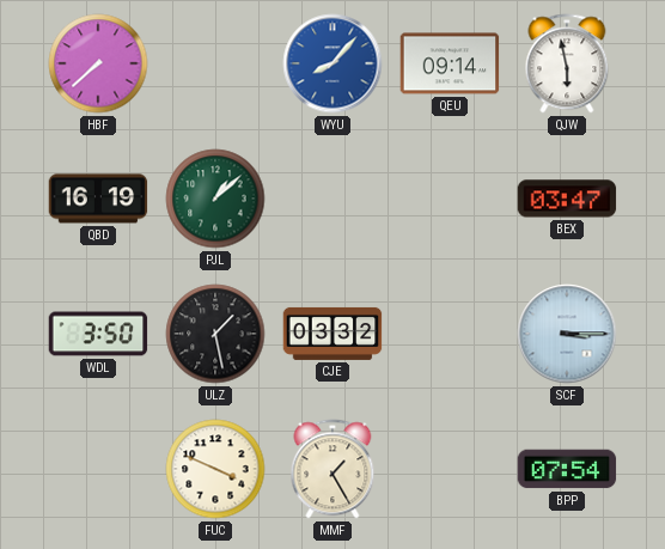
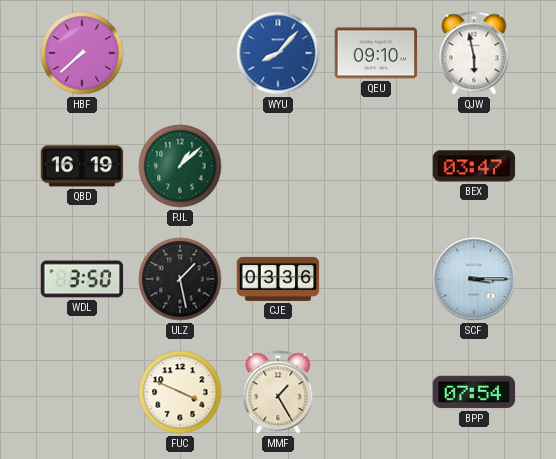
QEU: 09:14 -> 09:10
CJE: 03:32 -> 03:36
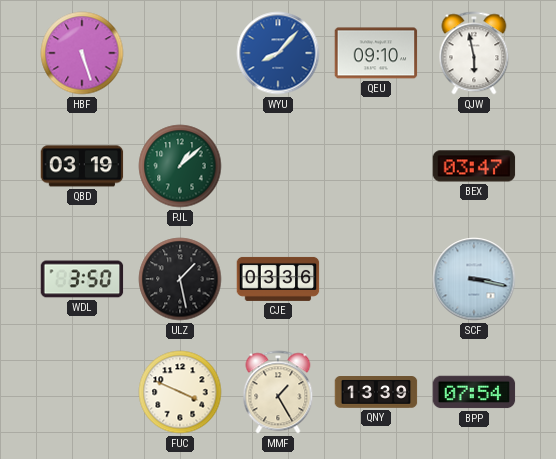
HBF: 7:38 -> 5:27
QBD: 16:19 -> 03:19
SCF: 3:15 -> 3:17
QNY: none -> 13:39
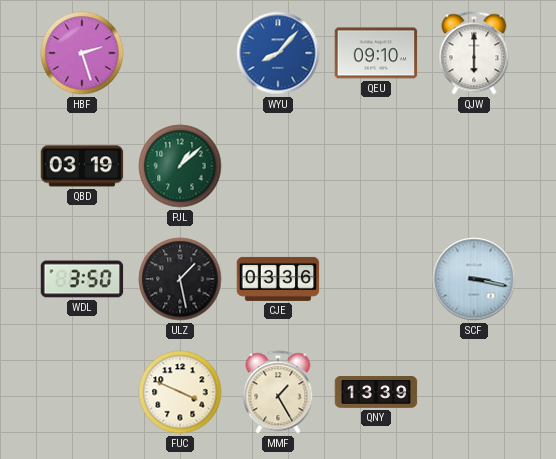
HBF: 5:27 -> 2:27
QJW: 5:58 -> 6:00
BEX: 03:47 -> none
BPP: 07:54 -> none
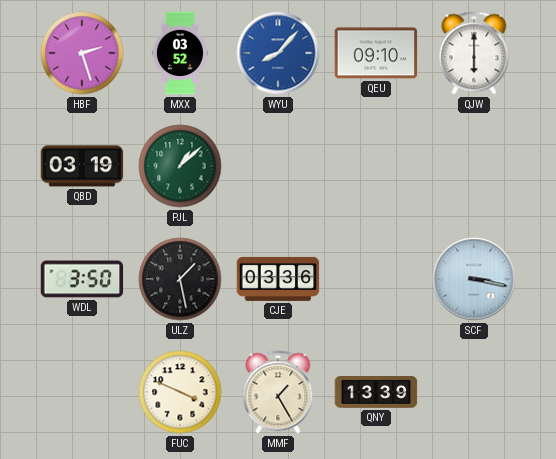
MXX: none -> 03:52
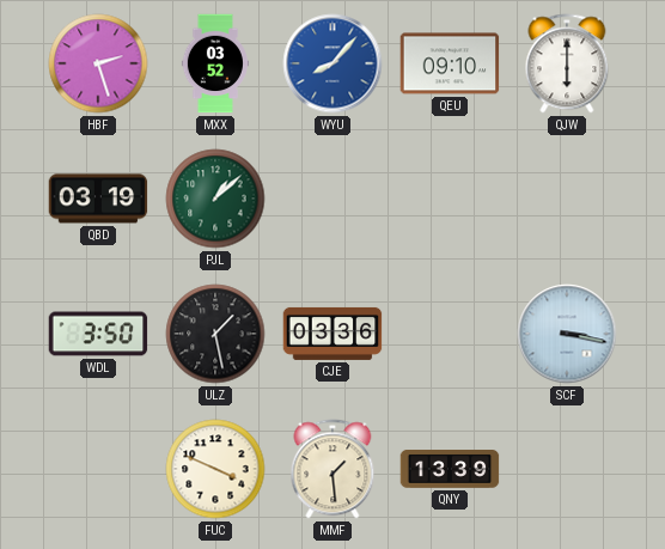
MMF: 1:25 -> 1:29
